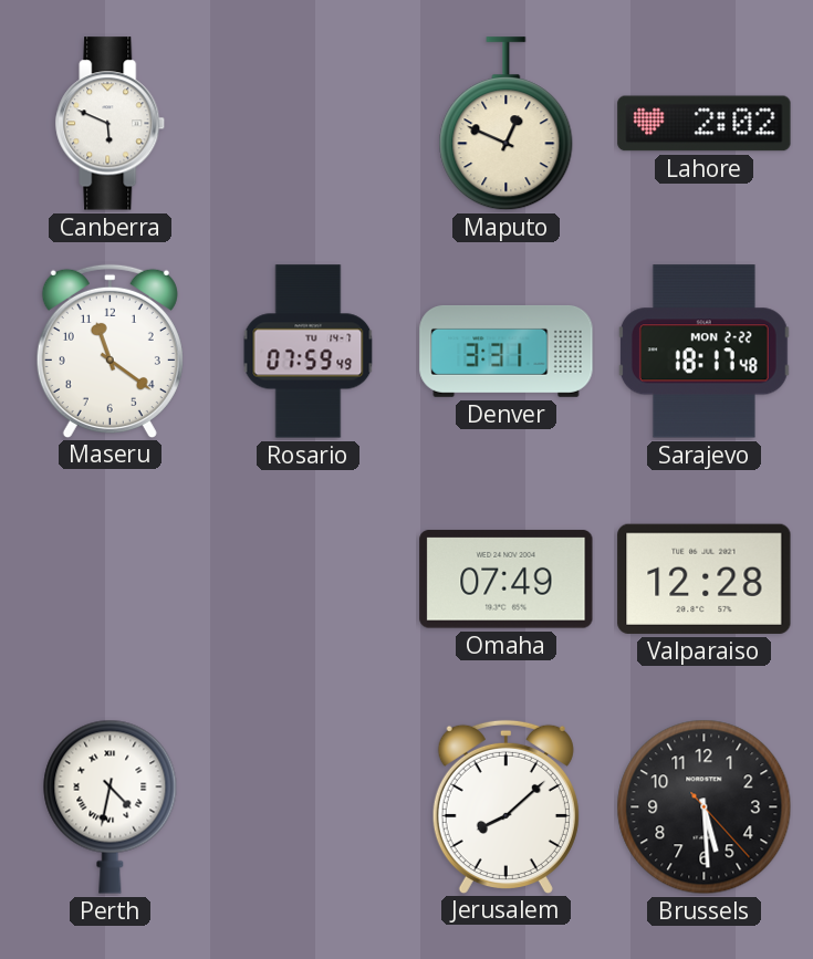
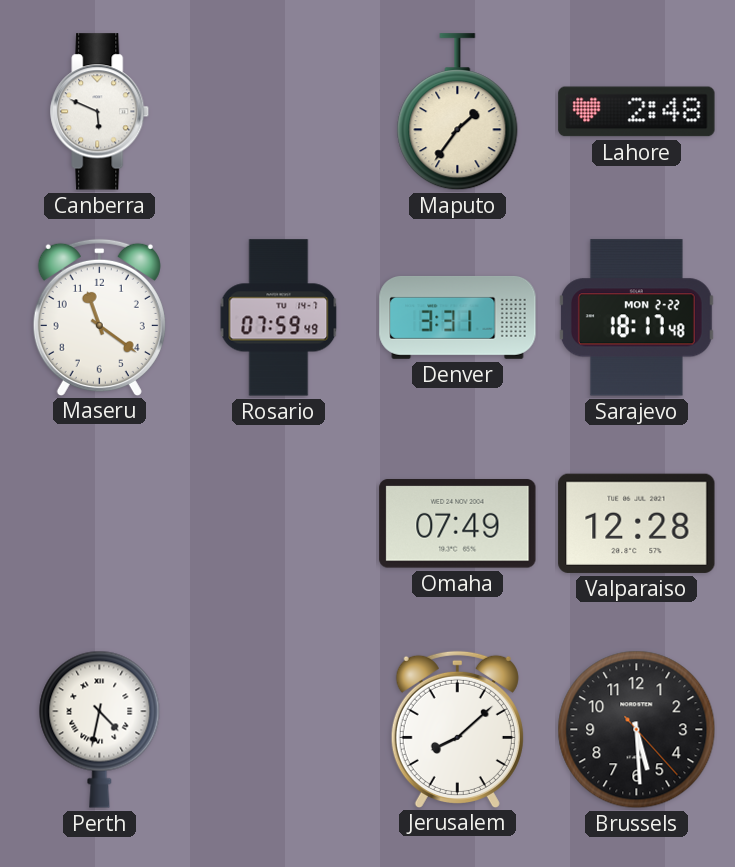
Maputo: 12:49 -> 1:36
Lahore: 2:02 -> 2:48
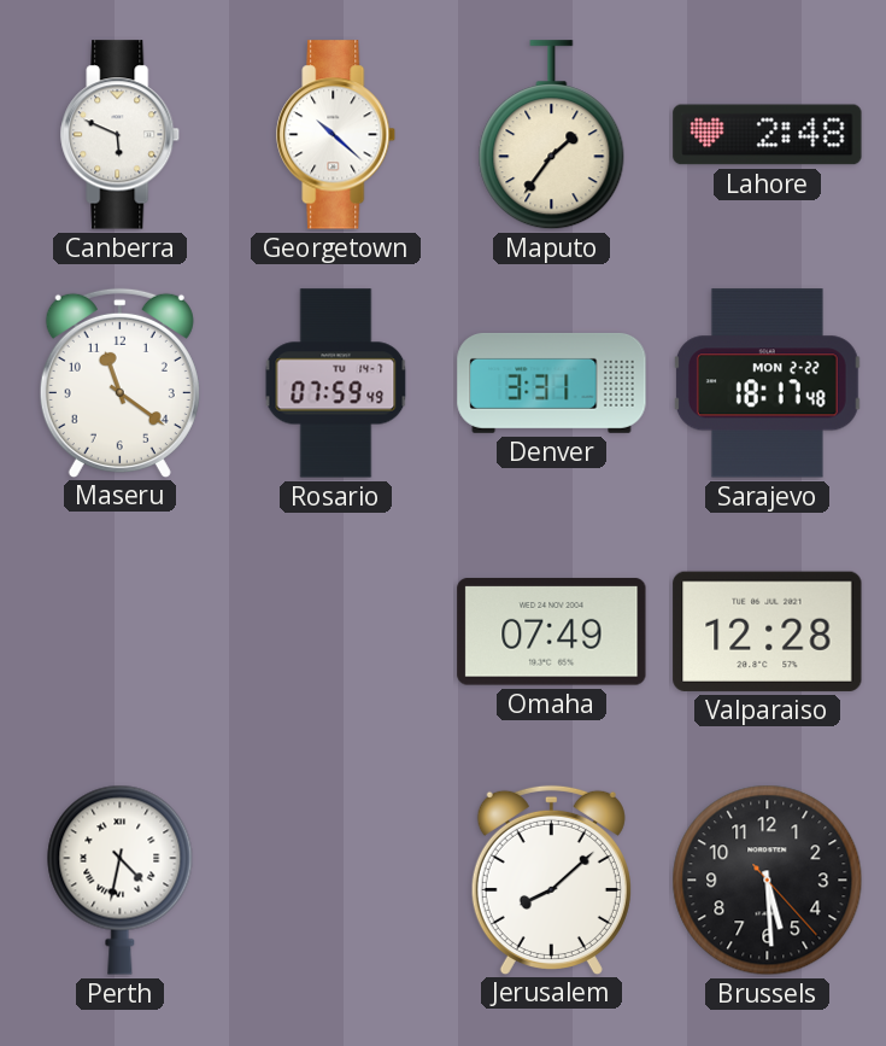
Georgetown: none -> 10:22
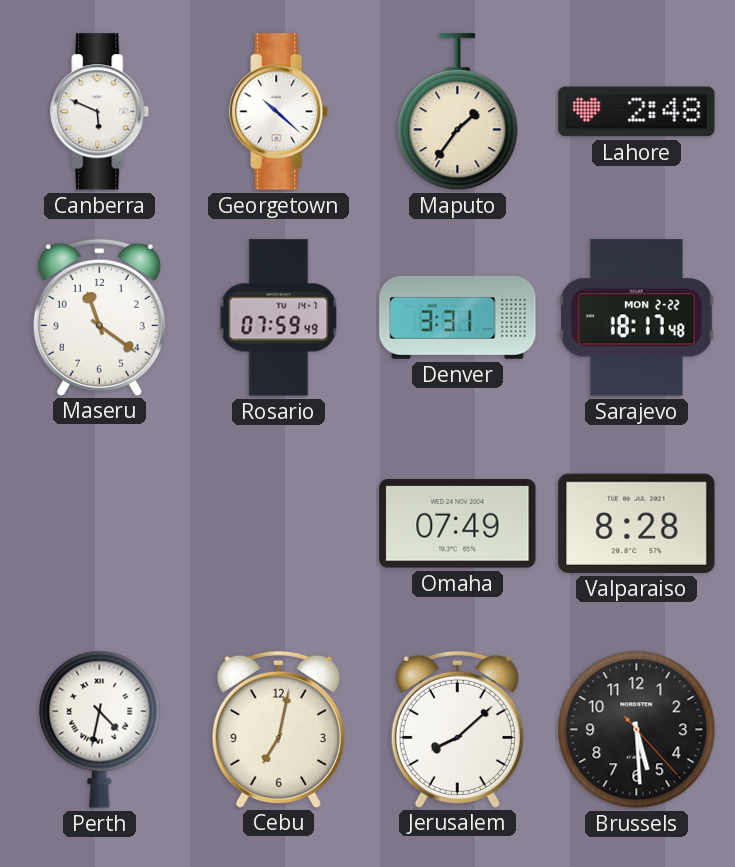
Valparaiso: 12:28 -> 8:28
Cebu: none -> 7:02
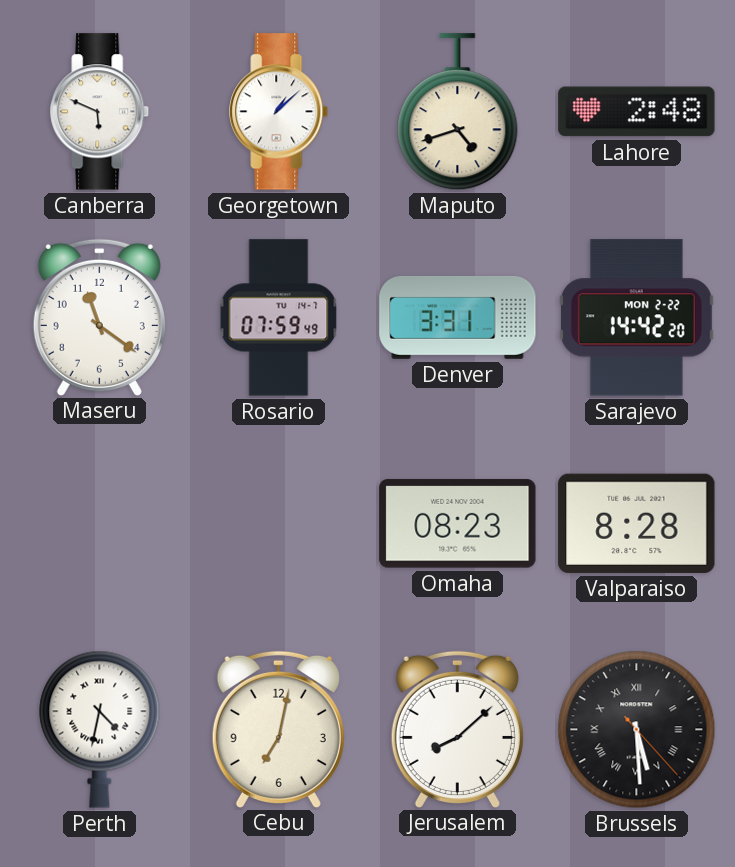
Georgetown: 10:22 -> 1:08
Maputo: 1:36 -> 4:42
Sarajevo: 18:17 -> 14:42
Omaha: 07:49 -> 08:23
Brussels numerals: Arabic -> Roman
